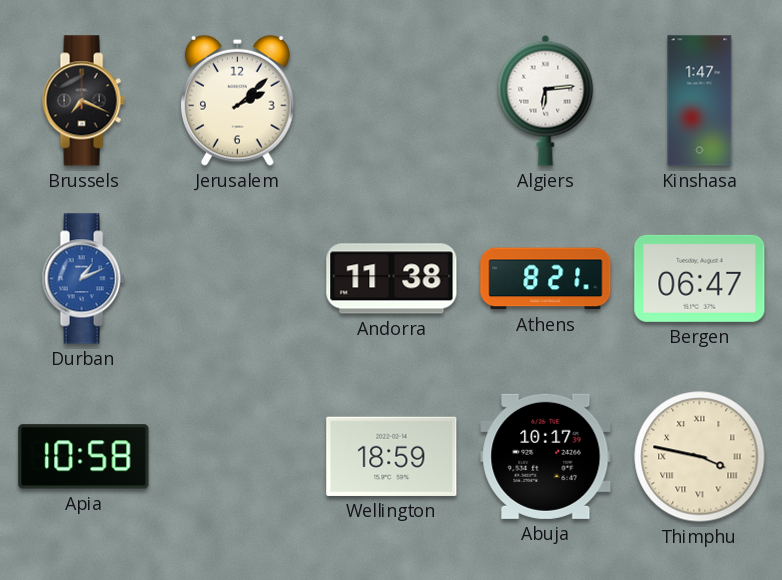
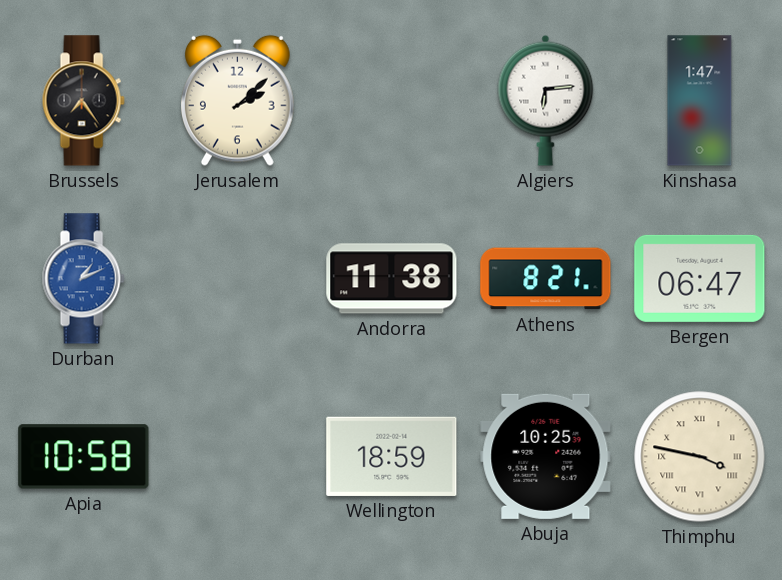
Brussels: 7:19 -> 7:24
Abuja: 10:17 -> 10:25
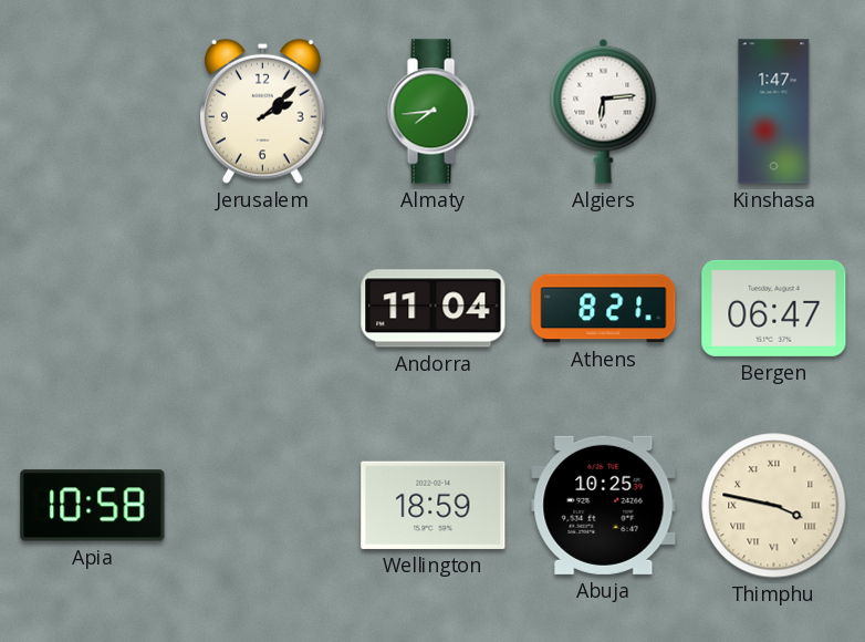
Brussels: 7:24 -> none
Almaty: none -> 7:44
Durban: 1:11 -> none
Andorra: 11:38 -> 11:04
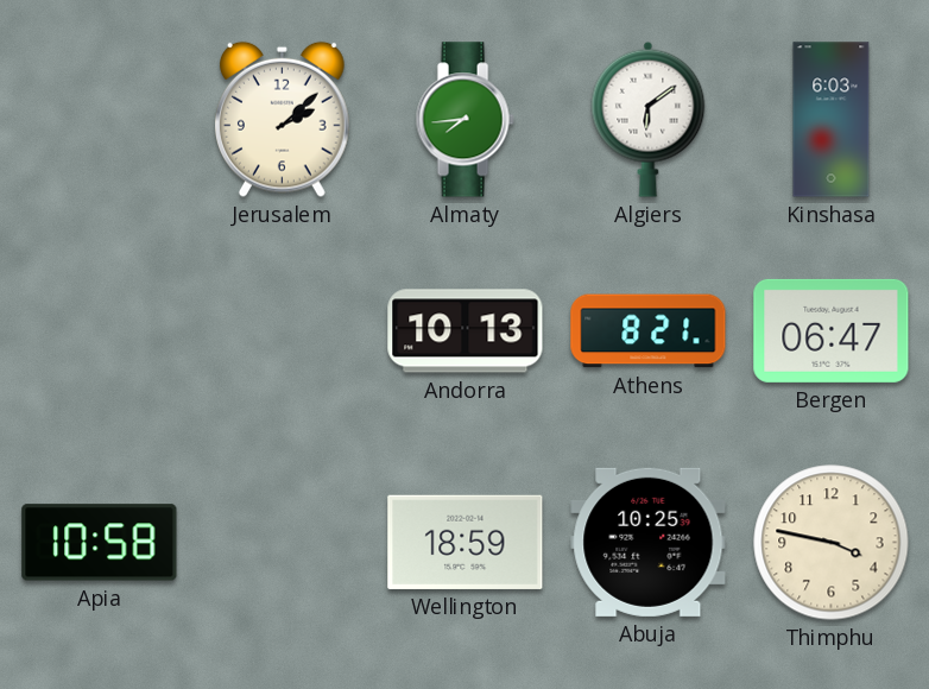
Algiers: 6:14 -> 6:09
Kinshasa: 1:47 -> 6:03
Andorra: 11:04 -> 10:13
Thimphu numerals: Roman -> Arabic
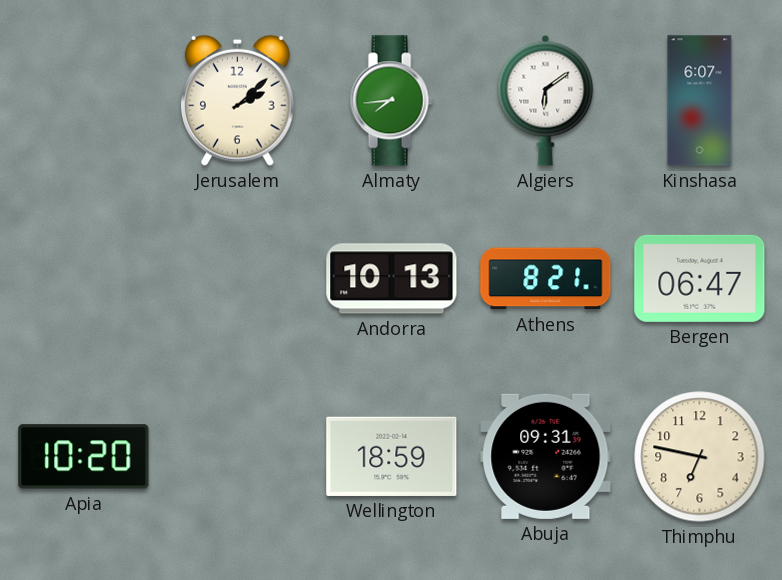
Kinshasa: 6:03 -> 6:07
Apia: 10:58 -> 10:20
Abuja: 10:25 -> 09:31
Thimphu: 3:47 -> 6:47
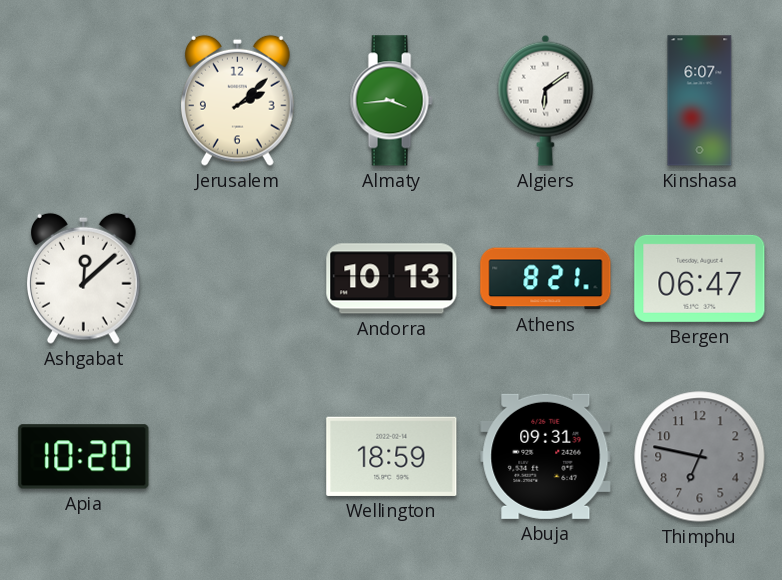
Almaty: 7:44 -> 3:44
Ashgabat: none -> 12:08
Thimphu dial: cream -> grey
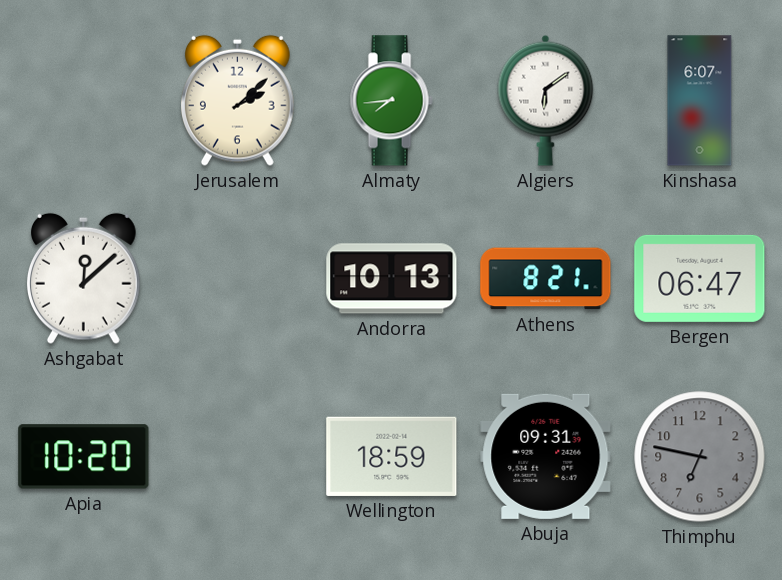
Almaty: 3:44 -> 7:44
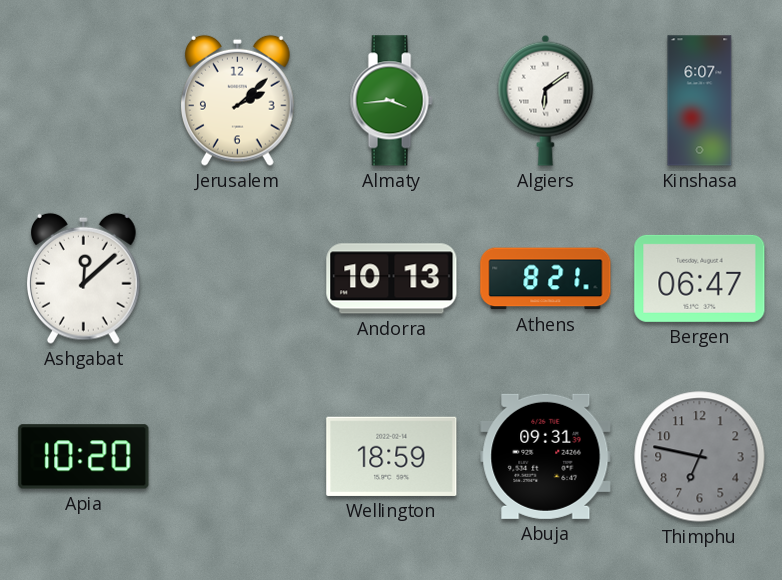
Almaty: 7:44 -> 3:44
